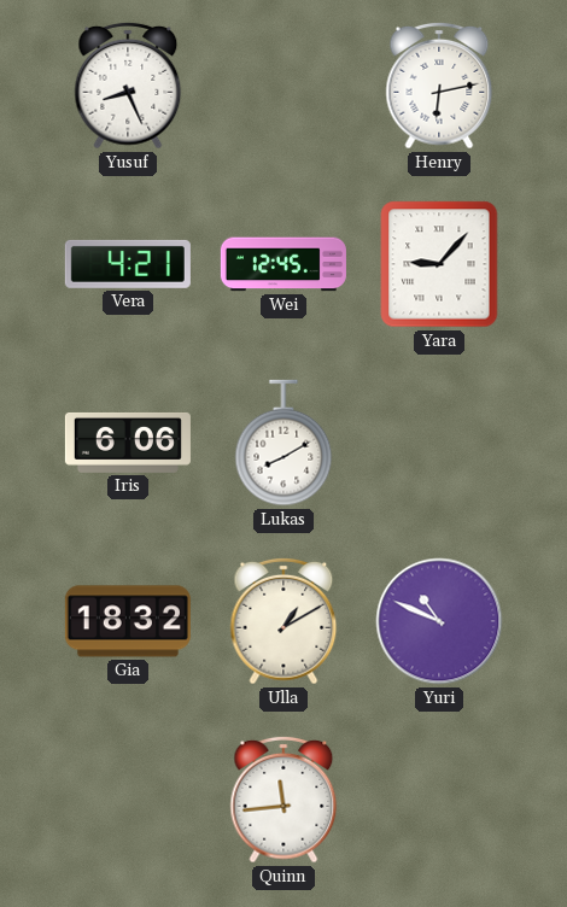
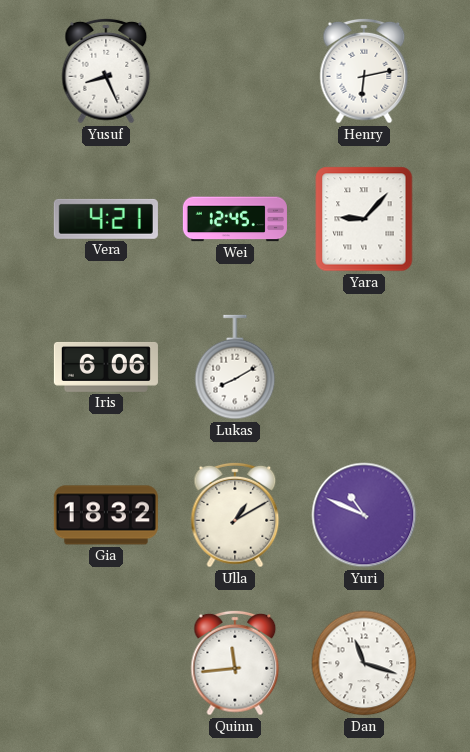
Dan: none -> 11:18
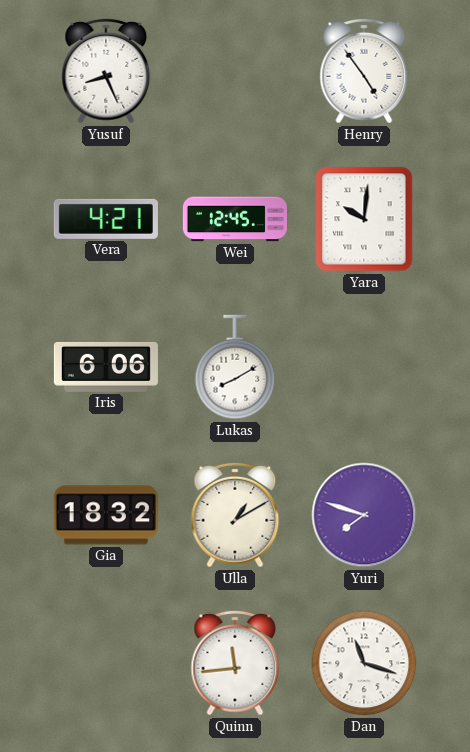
Henry: 6:13 -> 4:54
Yara: 9:07 -> 10:01
Yuri: 10:49 -> 7:48
